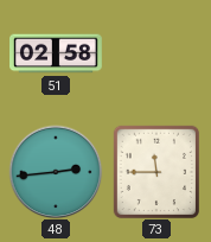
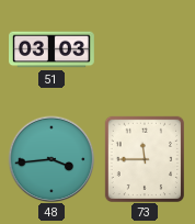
51: 02:58 -> 03:03
48: 2:44 -> 3:44
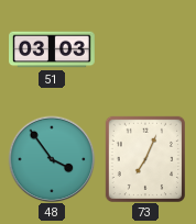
48: 3:44 -> 3:54
73: 11:45 -> 7:04
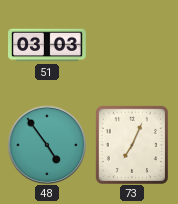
48: 3:54 -> 4:54
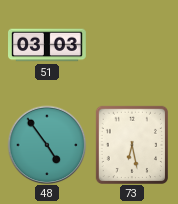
73: 7:04 -> 6:28
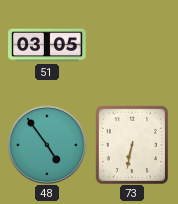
51: 03:03 -> 03:05
73: 6:28 -> 6:32
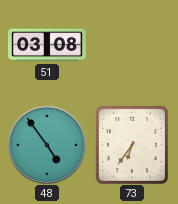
51: 03:05 -> 03:08
73: 6:32 -> 6:36
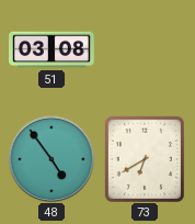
73: 6:36 -> 6:40
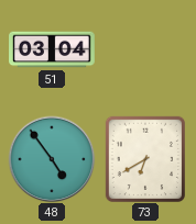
51: 03:08 -> 03:04
